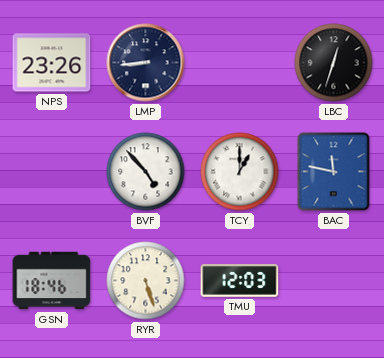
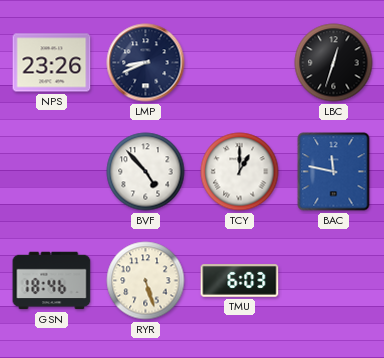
LMP: 8:44 -> 8:41
TMU: 12:03 -> 6:03
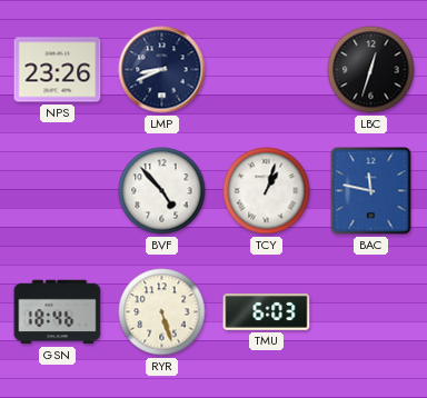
TCY: 1:00 -> 1:03
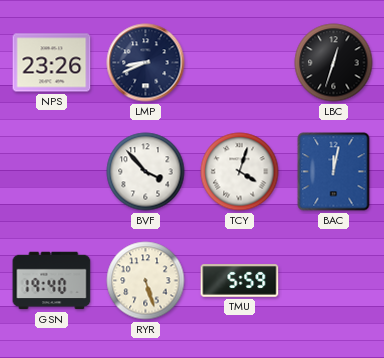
BVF: 4:53 -> 3:53
TCY: 1:03 -> 4:03
BAC: 11:47 -> 12:02
GSN: 18:46 -> 19:40
TMU: 6:03 -> 5:59
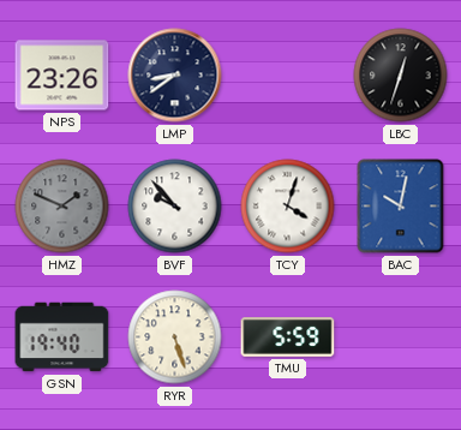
LMP: 8:41 -> 8:39
HMZ: none -> 1:49
BVF: 3:53 -> 9:53
BAC: 12:02 -> 10:02
